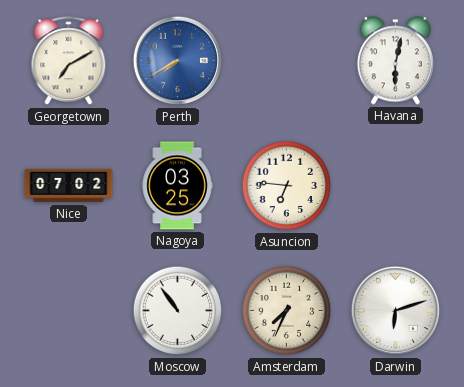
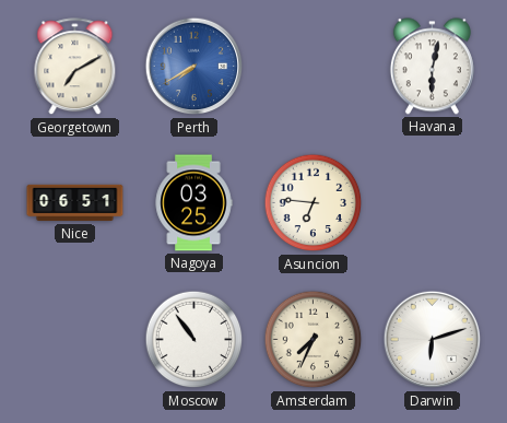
Nice: 07:02 -> 06:51
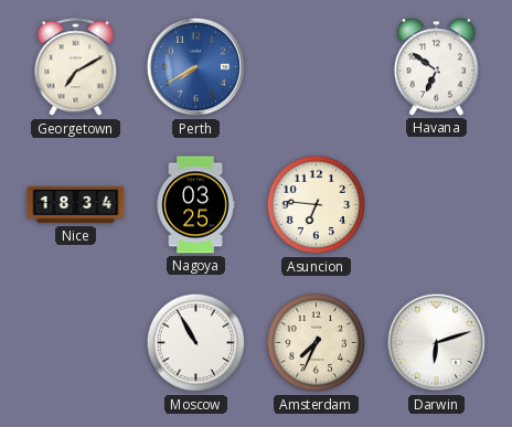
Havana: 6:02 -> 6:51
Nice: 06:51 -> 18:34
Moscow: 10:54 -> 10:55
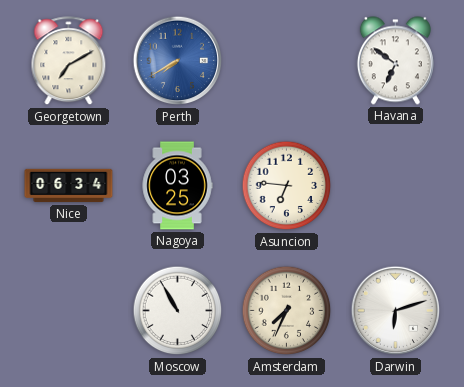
Nice: 18:34 -> 06:34
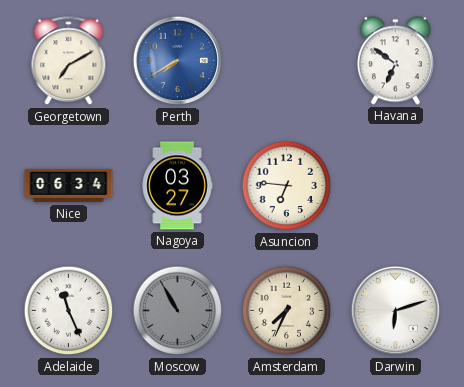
Nagoya: 03:25 -> 03:27
Adelaide: none -> 11:26
Moscow dial: white -> grey
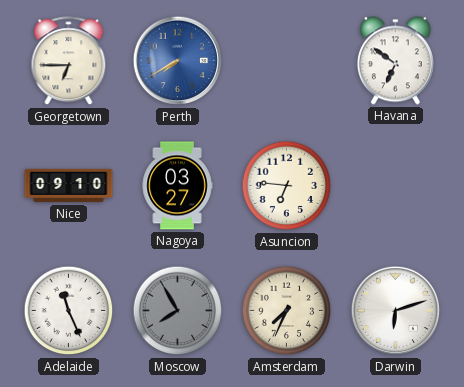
Georgetown: 7:10 -> 6:45
Nice: 06:34 -> 09:10
Moscow: 10:55 -> 7:55
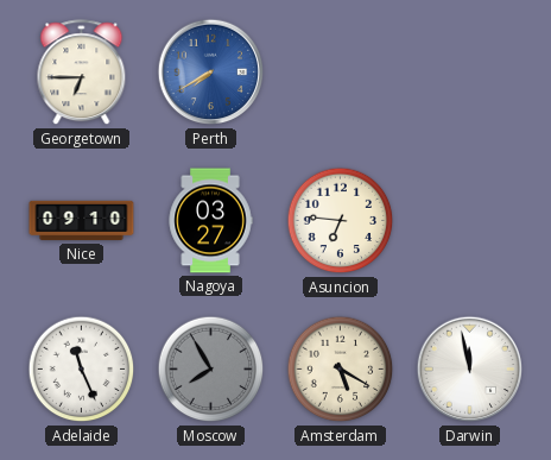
Havana: 6:51 -> none
Amsterdam: 7:34 -> 5:20
Darwin: 6:12 -> 11:58
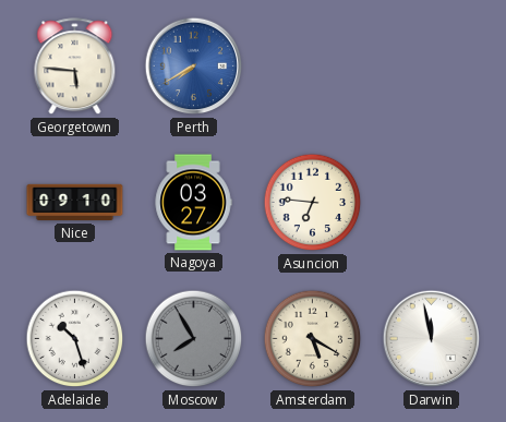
Georgetown: 6:45 -> 5:46
Adelaide: 11:26 -> 10:27
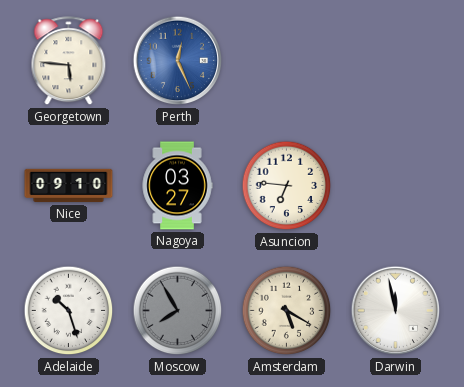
Perth: 7:40 -> 12:26
